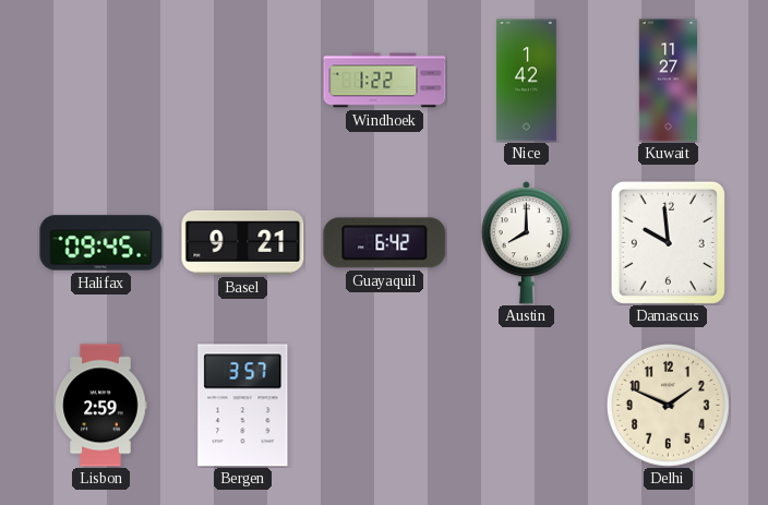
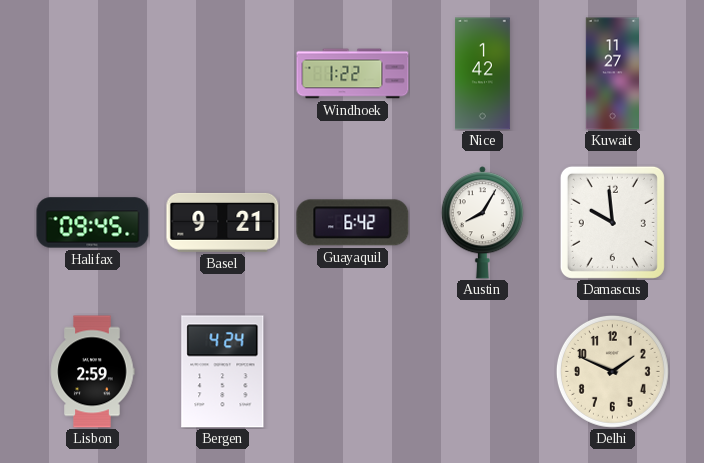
Austin: 8:00 -> 8:05
Bergen: 3:57 -> 4:24
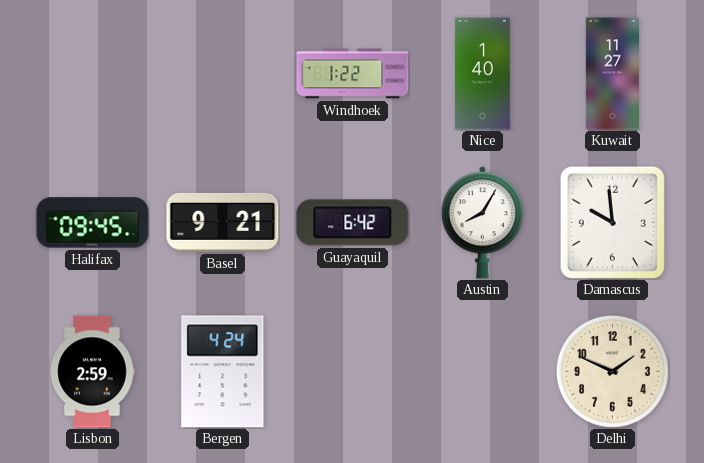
Nice: 1:42 -> 1:40
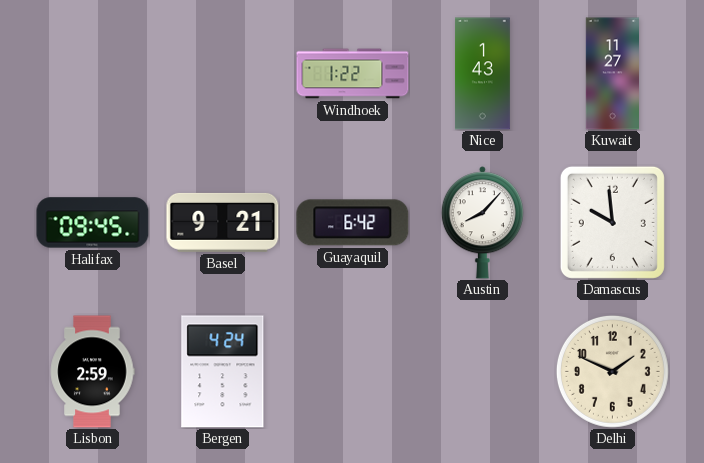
Nice: 1:40 -> 1:43
Austin: 8:05 -> 8:07
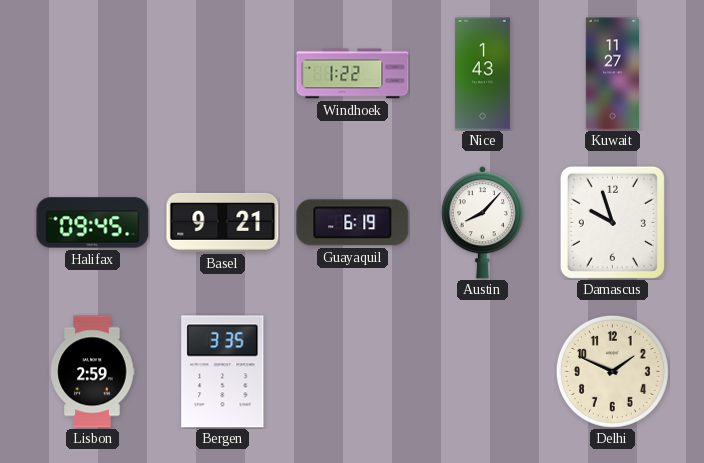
Guayaquil: 6:42 -> 6:19
Damascus: 9:59 -> 9:57
Bergen: 4:24 -> 3:35
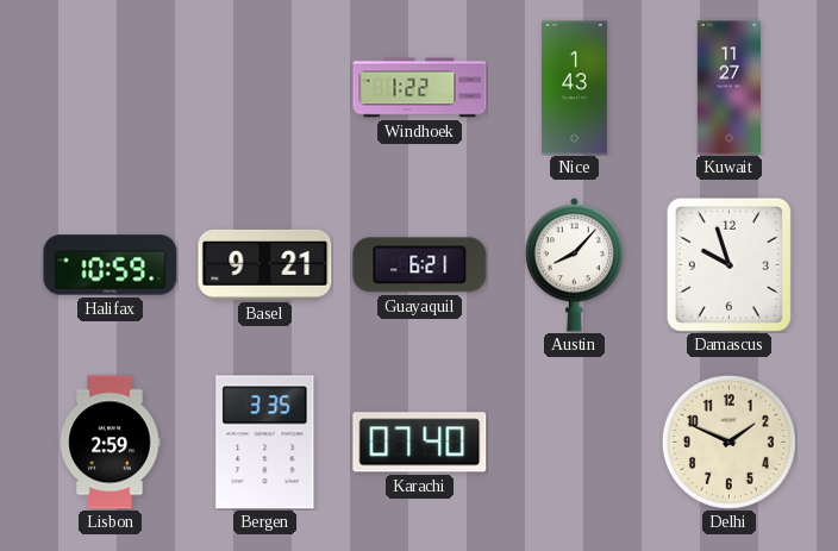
Halifax: 09:45 -> 10:59
Guayaquil: 6:19 -> 6:21
Karachi: none -> 07:40
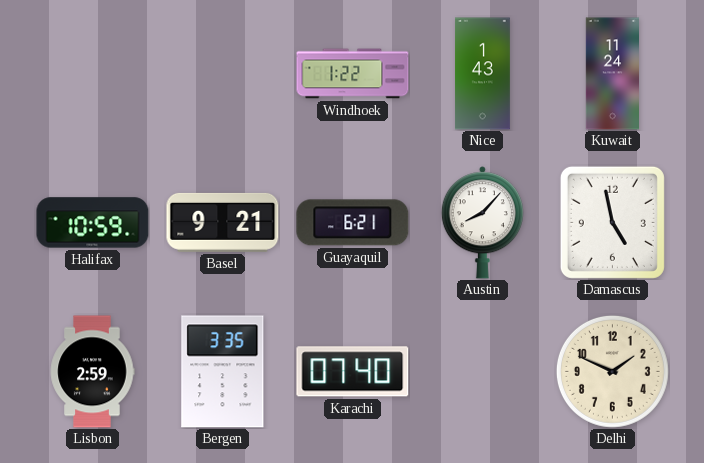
Kuwait: 11:27 -> 11:24
Damascus: 9:57 -> 4:58
